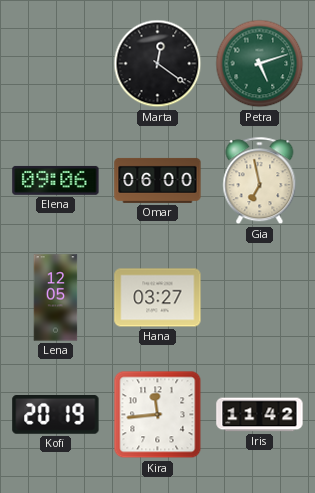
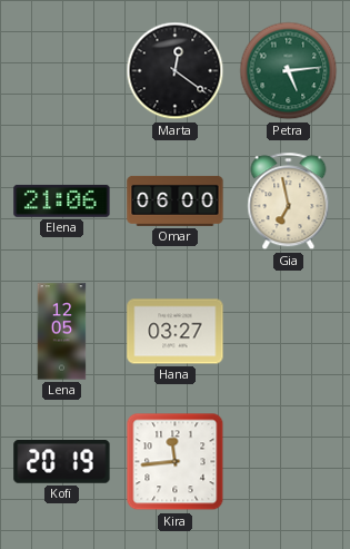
Petra: 5:12 -> 5:14
Elena: 09:06 -> 21:06
Iris: 11:42 -> none
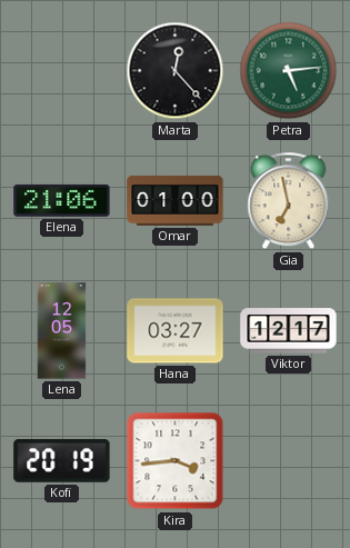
Marta: 12:21 -> 12:23
Omar: 06:00 -> 01:00
Viktor: none -> 12:17
Kira: 11:44 -> 3:44
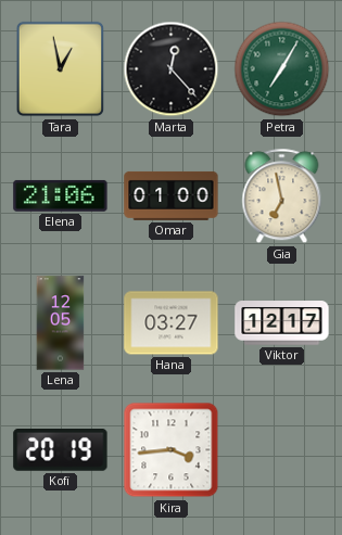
Tara: none -> 12:58
Petra: 5:14 -> 7:05
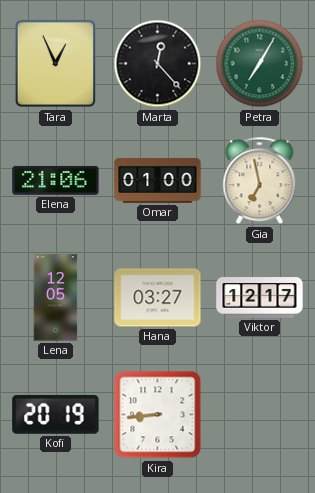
Tara: 12:58 -> 12:56
Kira: 3:44 -> 8:44
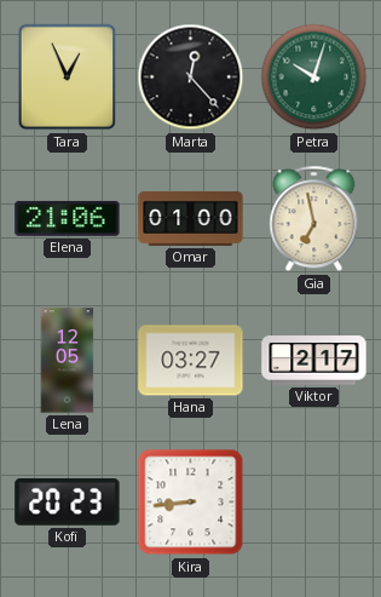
Petra: 7:05 -> 10:03
Viktor: 12:17 -> 2:17
Kofi: 20:19 -> 20:23
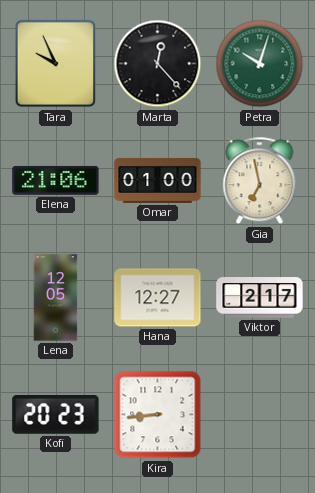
Tara: 12:56 -> 9:56
Hana: 03:27 -> 12:27
